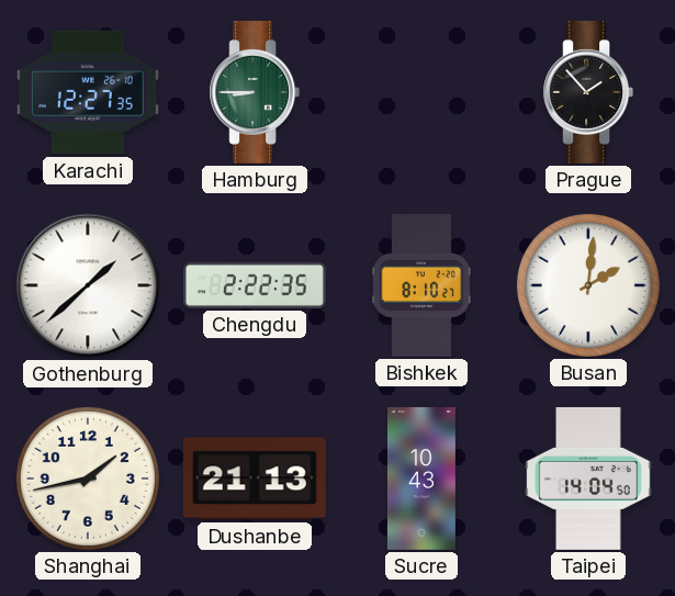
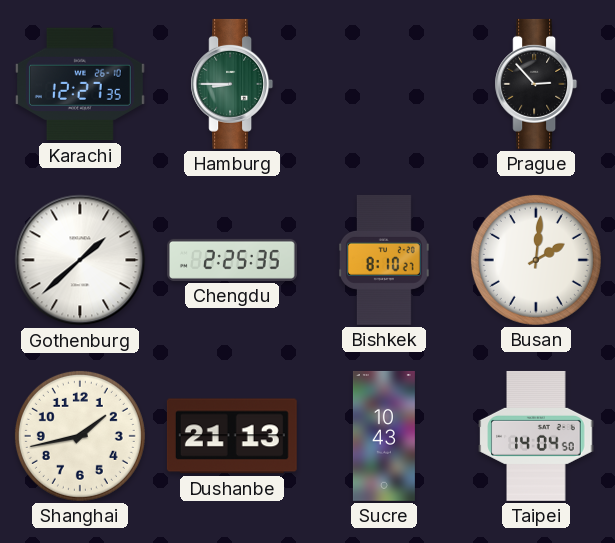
Prague: 1:53 -> 2:53
Chengdu: 2:22 -> 2:25
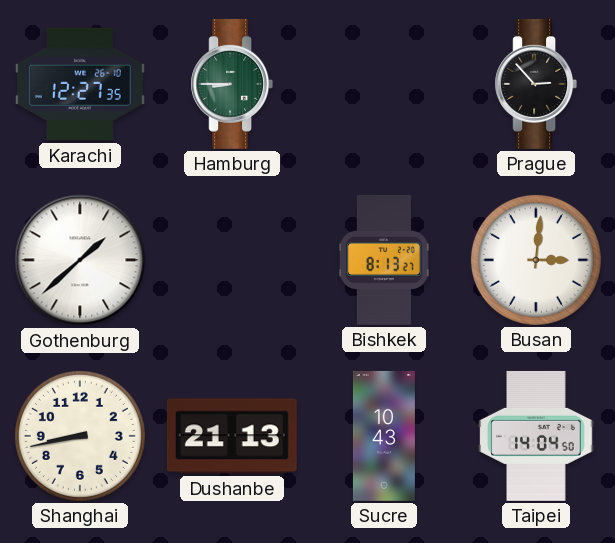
Chengdu: 2:25 -> none
Bishkek: 8:10 -> 8:13
Busan: 2:01 -> 3:01
Shanghai: 1:43 -> 8:43
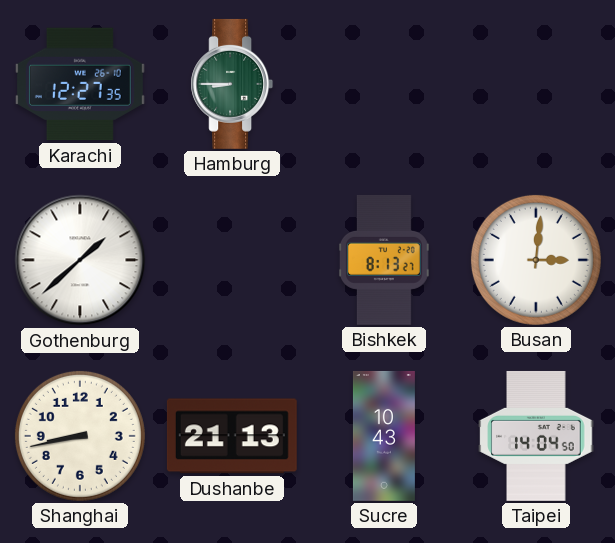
Prague: 2:53 -> none
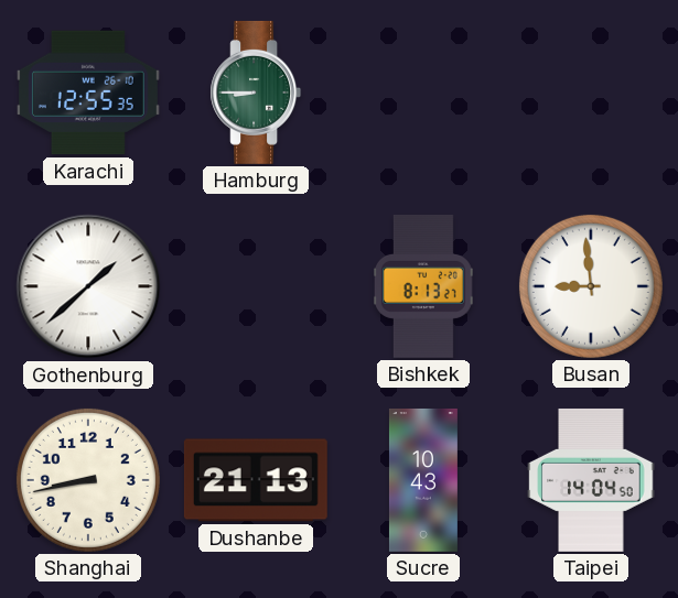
Karachi: 12:27 -> 12:55
Busan: 3:01 -> 8:59
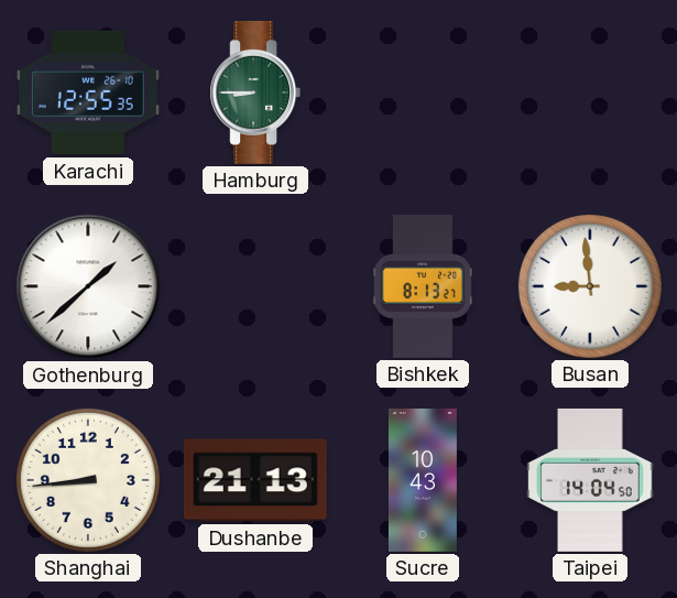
Shanghai: 8:43 -> 8:44
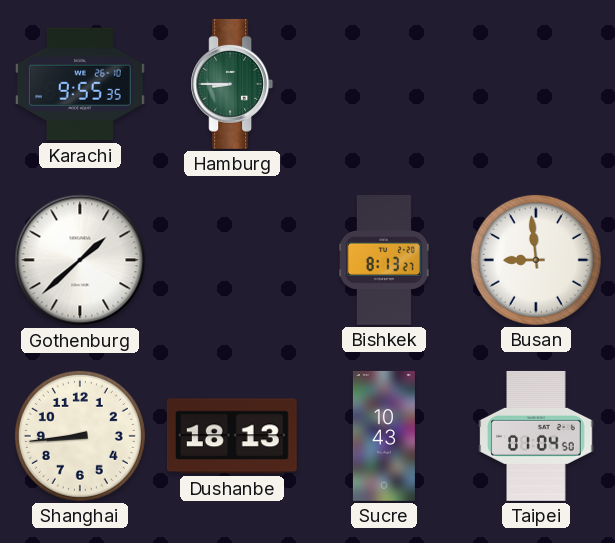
Karachi: 12:55 -> 9:55
Dushanbe: 21:13 -> 18:13
Taipei: 14:04 -> 01:04
